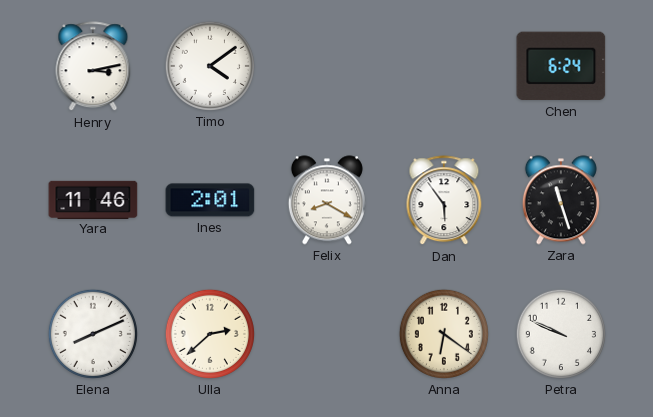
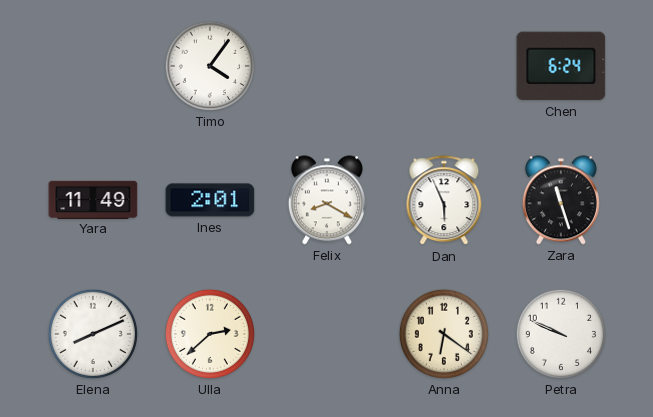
Henry: 3:13 -> none
Timo: 4:09 -> 4:06
Yara: 11:46 -> 11:49
Dan: 5:54 -> 5:56
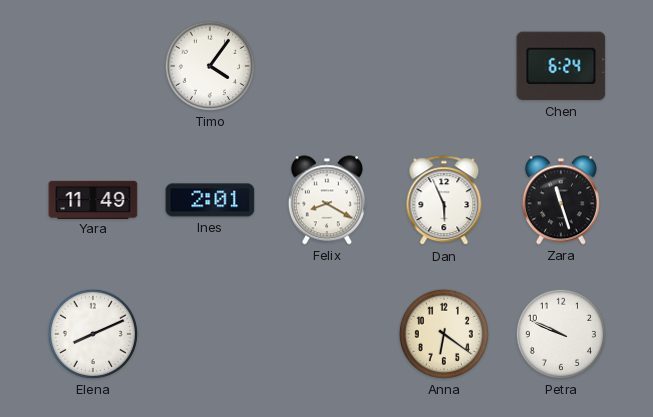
Ulla: 2:38 -> none
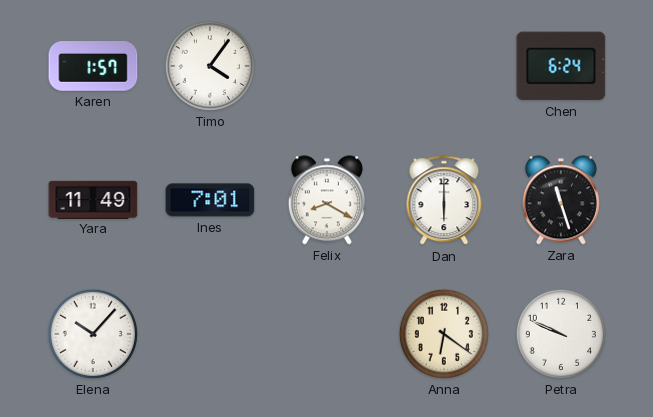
Karen: none -> 1:57
Ines: 2:01 -> 7:01
Dan: 5:56 -> 6:00
Elena: 8:11 -> 10:07
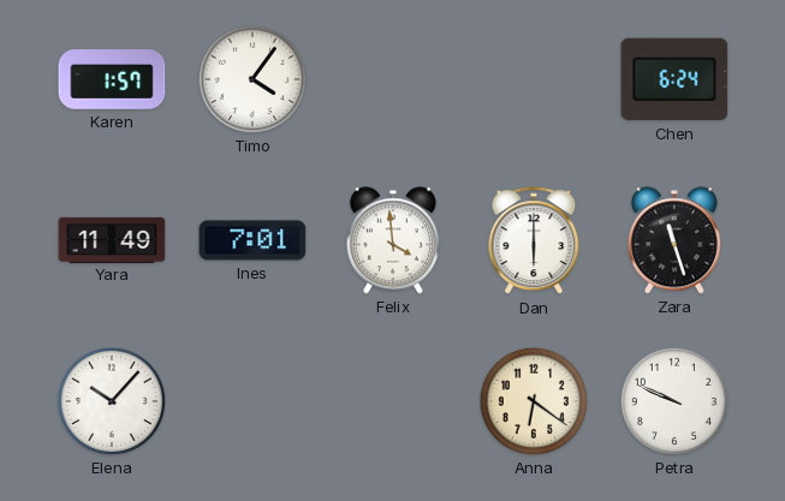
Felix: 8:20 -> 3:59
